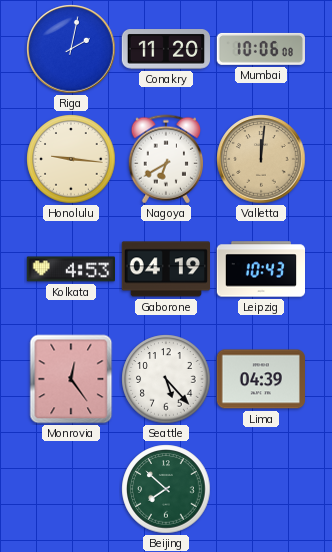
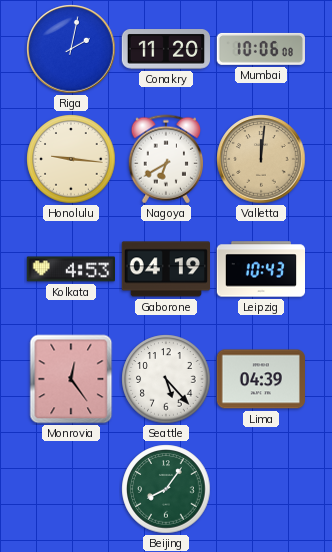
Beijing: 7:52 -> 8:06
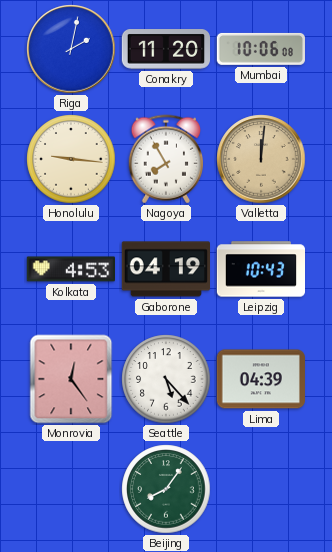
Nagoya: 6:40 -> 7:55
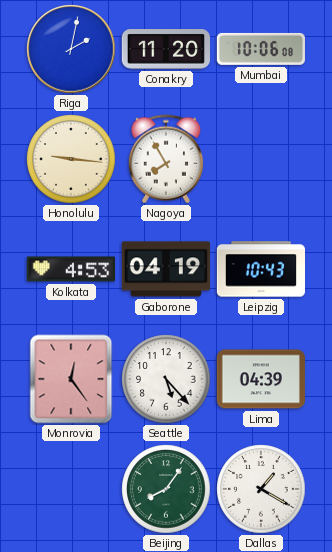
Valletta: 12:01 -> none
Dallas: none -> 1:20
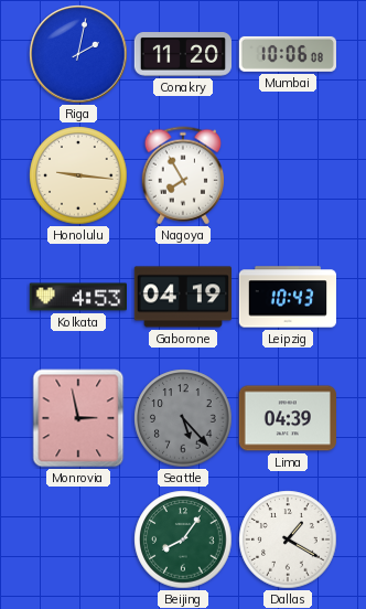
Monrovia: 12:24 -> 2:58
Seattle dial: white -> grey
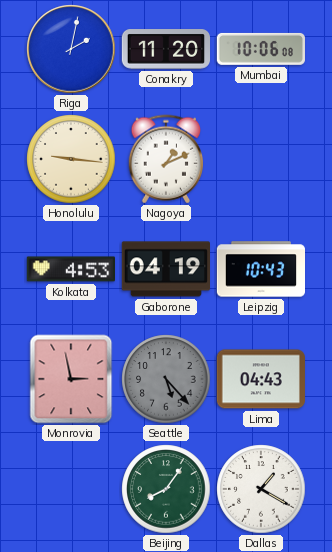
Nagoya: 7:55 -> 1:11
Lima: 04:39 -> 04:43
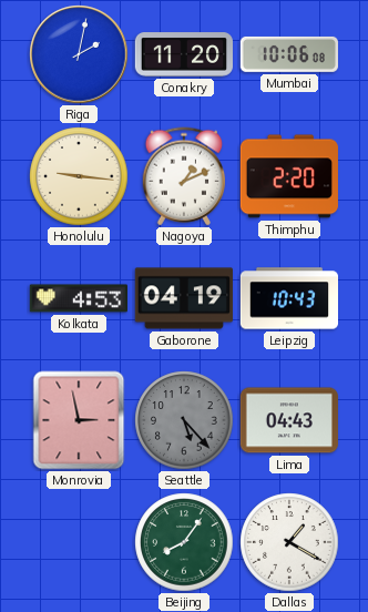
Thimphu: none -> 2:20
